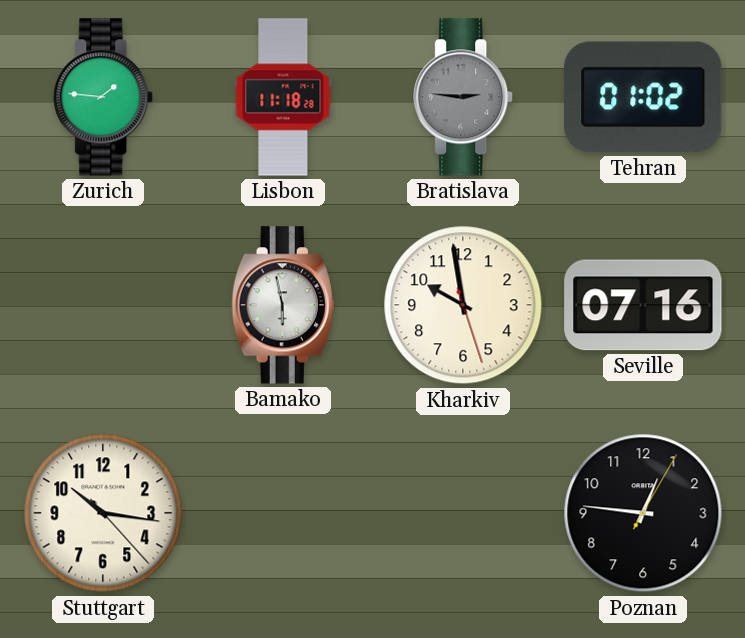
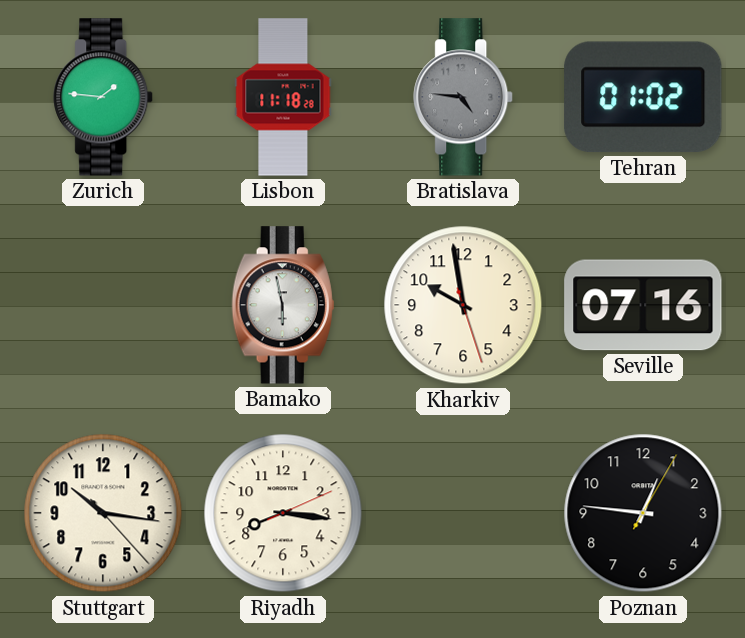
Bratislava: 2:46 -> 4:46
Riyadh: none -> 8:16
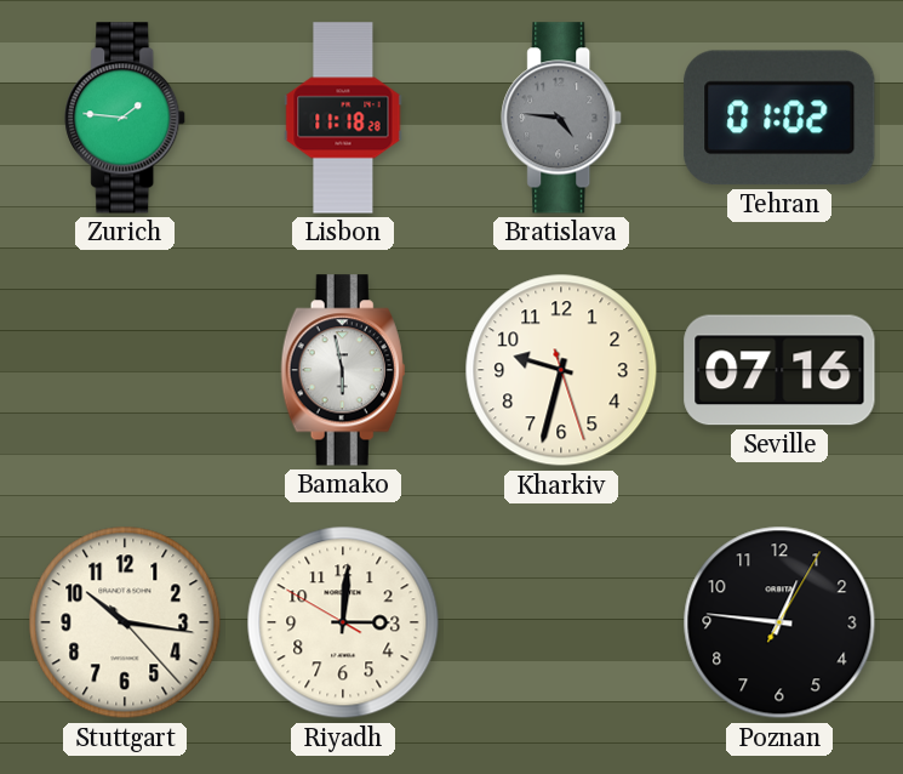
Kharkiv: 9:58 -> 9:32
Riyadh: 8:16 -> 3:00
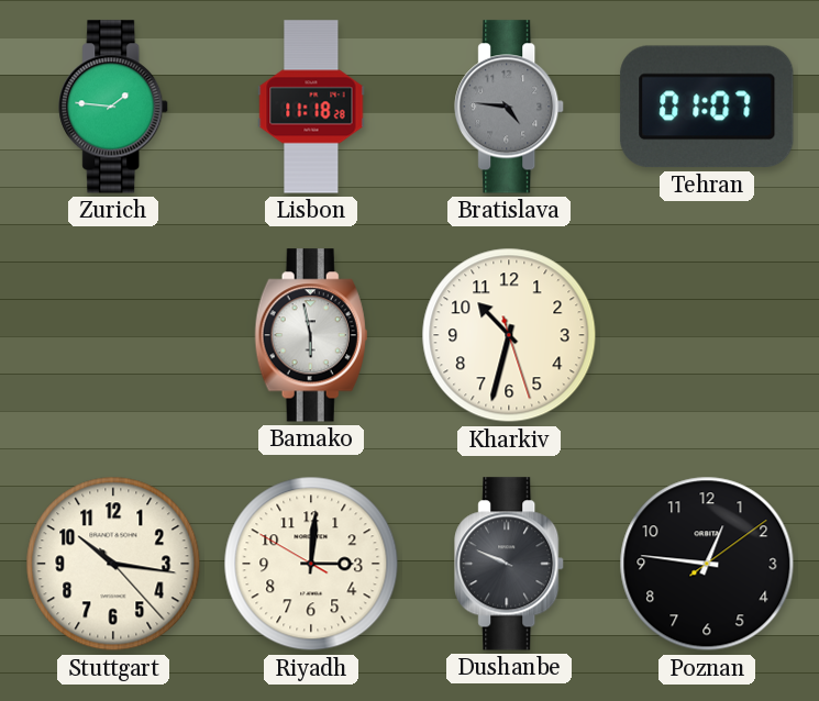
Tehran: 01:02 -> 01:07
Kharkiv: 9:32 -> 10:32
Seville: 07:16 -> none
Dushanbe: none -> 9:49
Poznan: 12:46:05 -> 12:46:09
